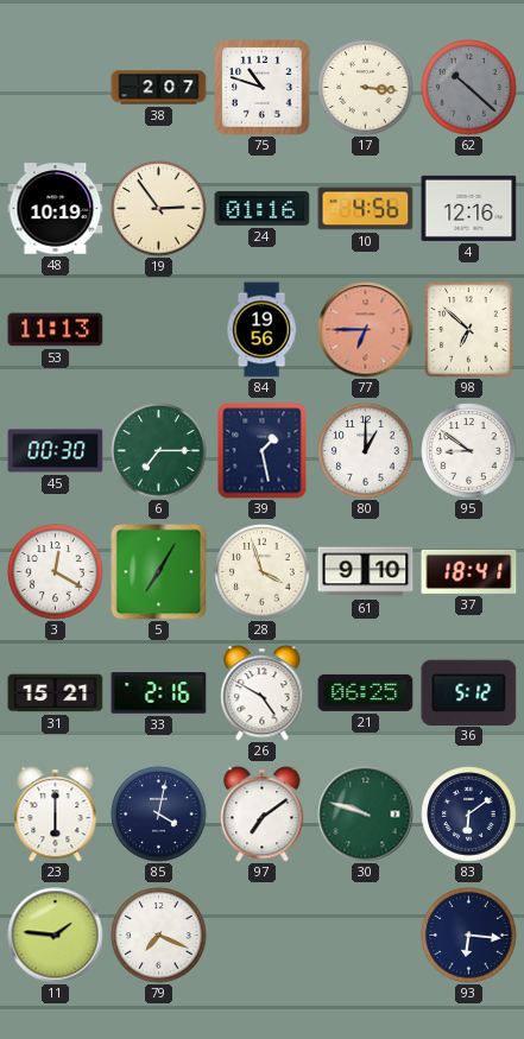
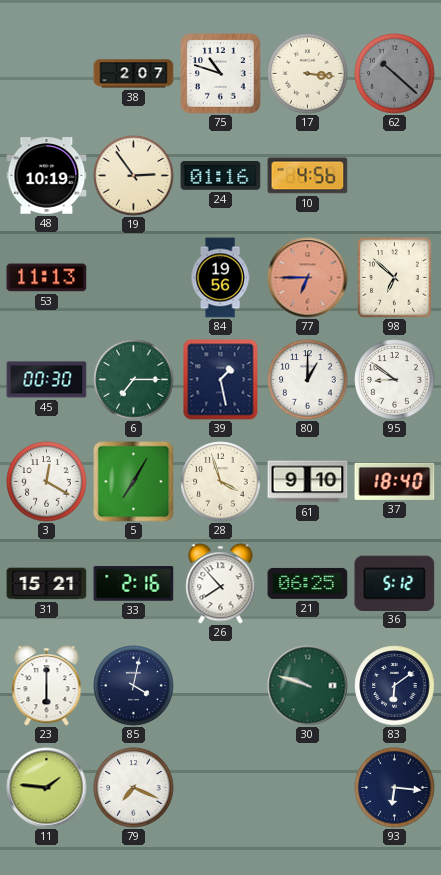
4: 12:16 -> none
37: 18:41 -> 18:40
26: 4:50 -> 7:53
97: 7:09 -> none
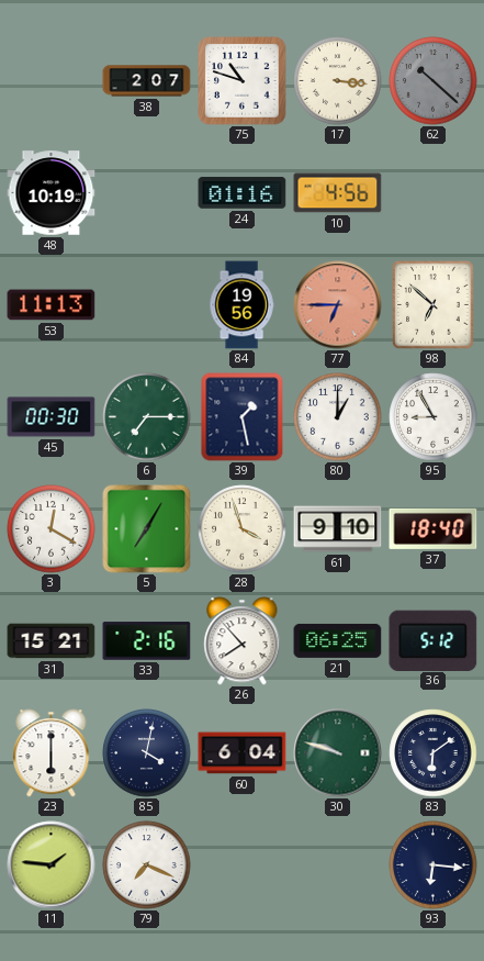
19: 2:54 -> none
95: 8:51 -> 8:55
60: none -> 6:04
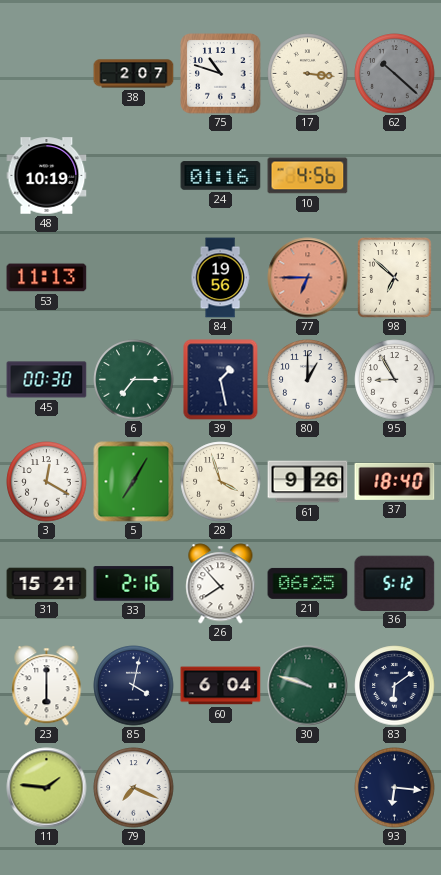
61: 9:10 -> 9:26
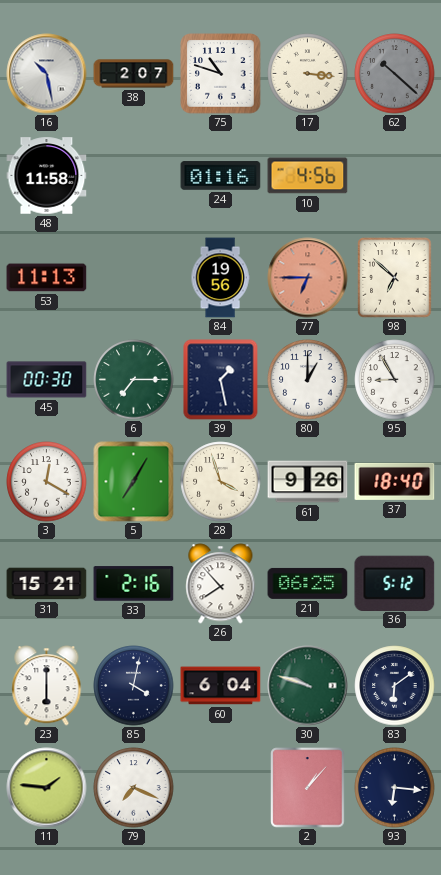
16: none -> 10:28
48: 10:19 -> 11:58
2: none -> 1:07
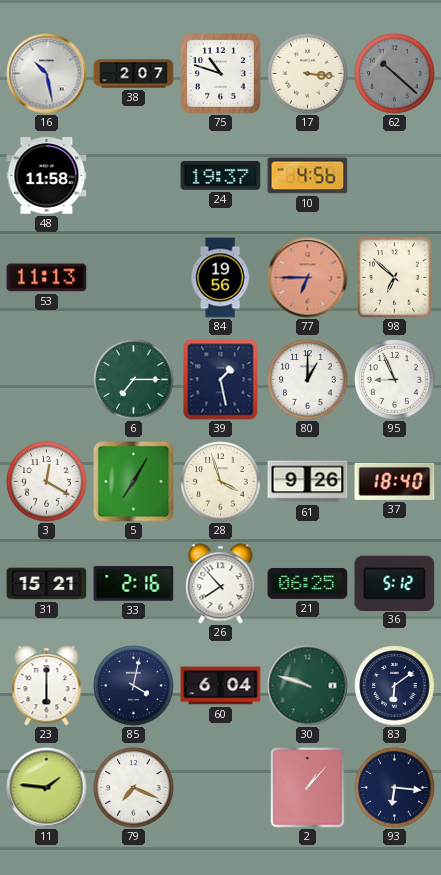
24: 01:16 -> 19:37
45: 00:30 -> none
95: 8:55 -> 8:56
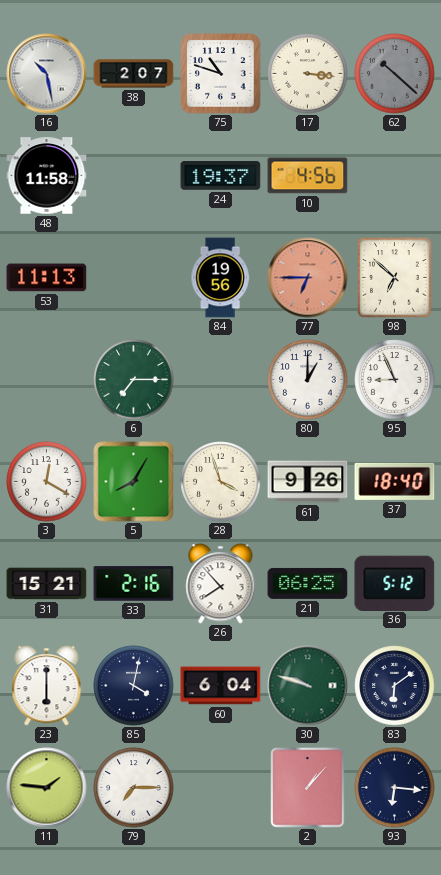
39: 1:28 -> none
5: 7:05 -> 8:05
79: 7:19 -> 7:15
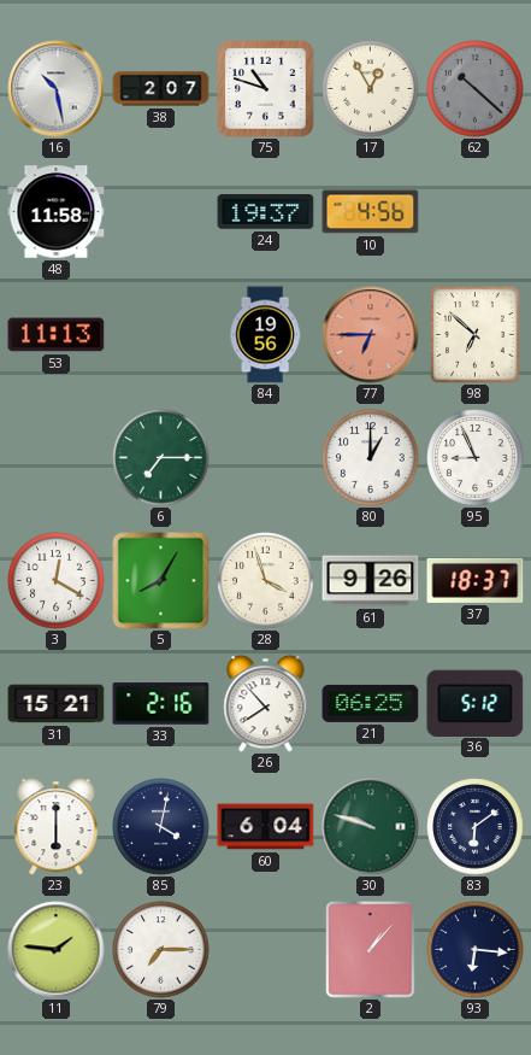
17: 3:16 -> 12:55
37: 18:40 -> 18:37
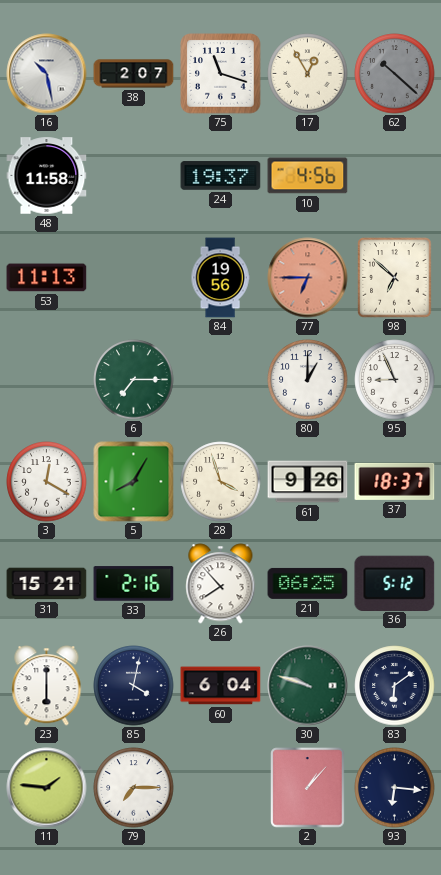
75: 10:48 -> 11:18
